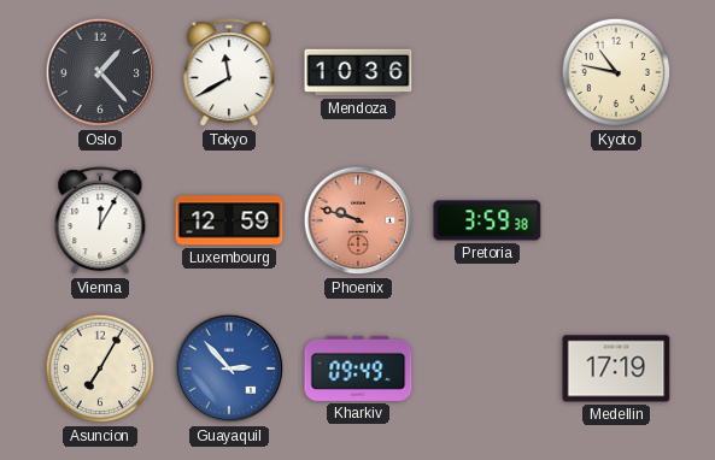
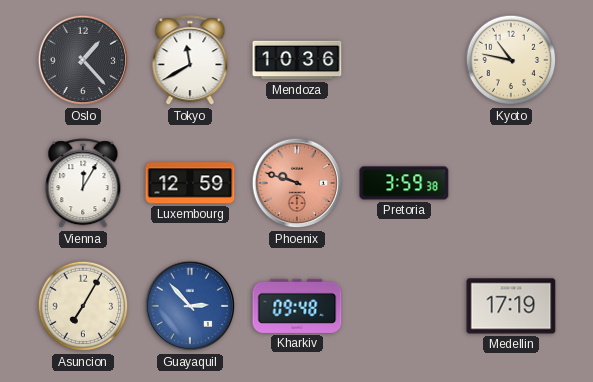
Kharkiv: 09:49 -> 09:48
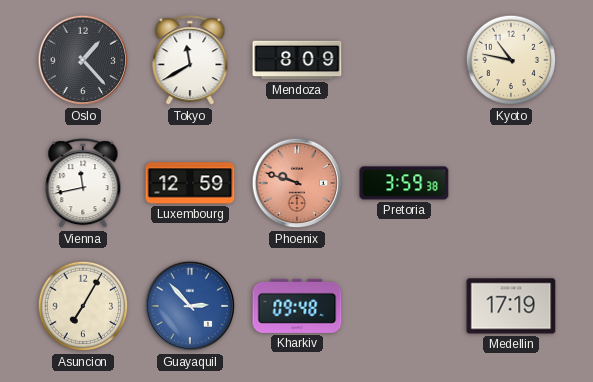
Mendoza: 10:36 -> 8:09
Vienna: 12:05 -> 11:43
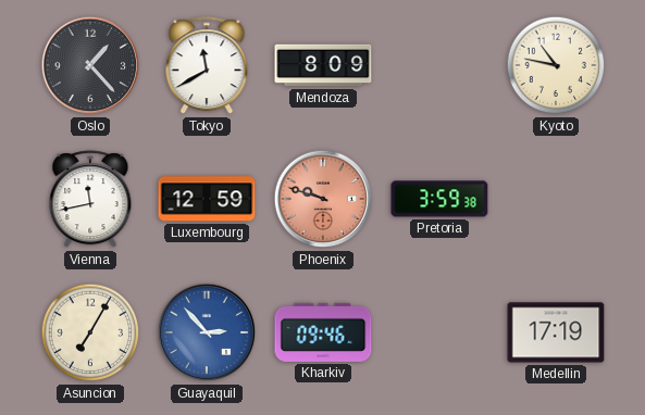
Kharkiv: 09:48 -> 09:46
